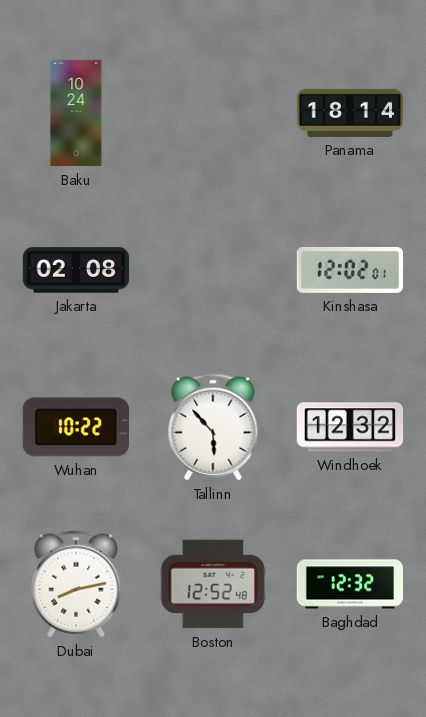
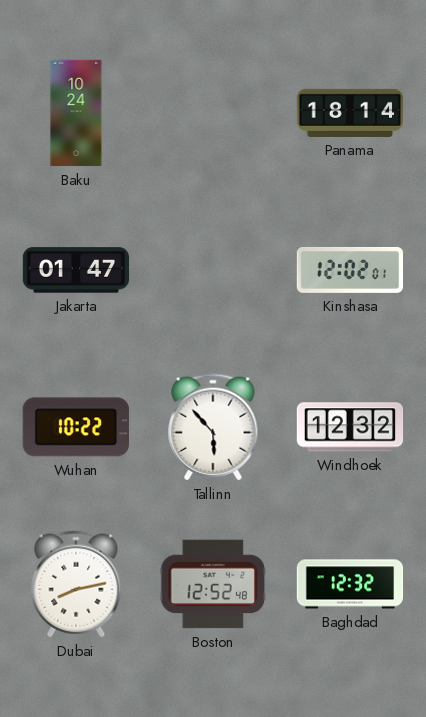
Jakarta: 02:08 -> 01:47
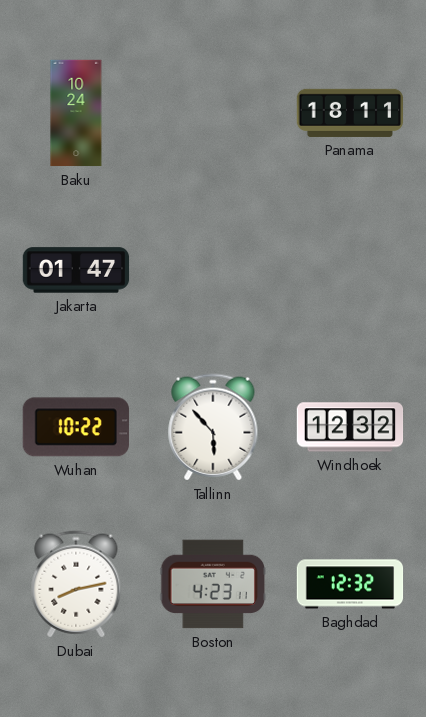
Panama: 18:14 -> 18:11
Kinshasa: 12:02 -> none
Boston: 12:52 -> 4:23
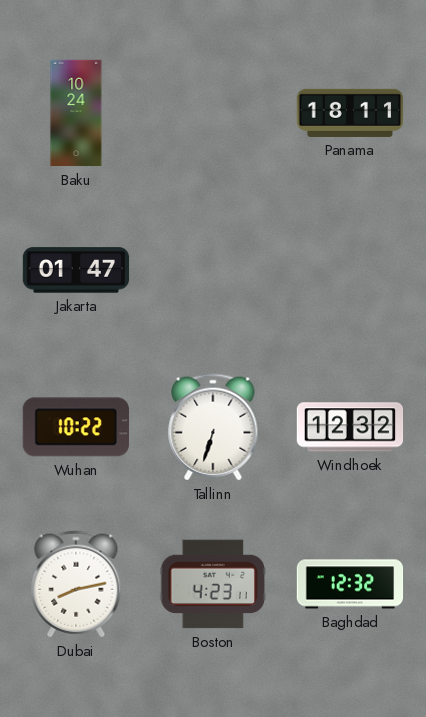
Tallinn: 5:53 -> 6:33
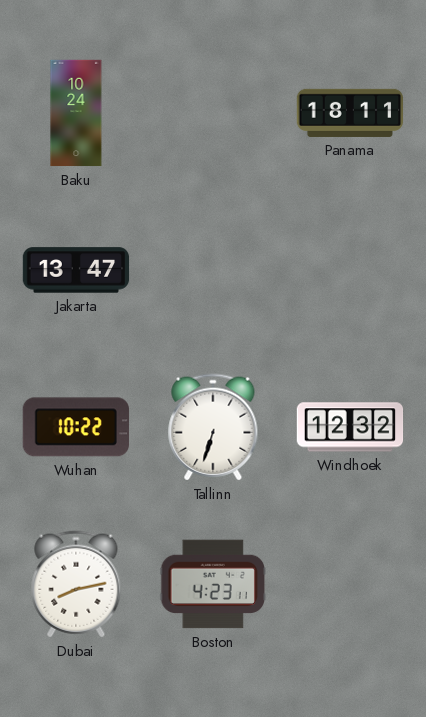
Jakarta: 01:47 -> 13:47
Baghdad: 12:32 -> none
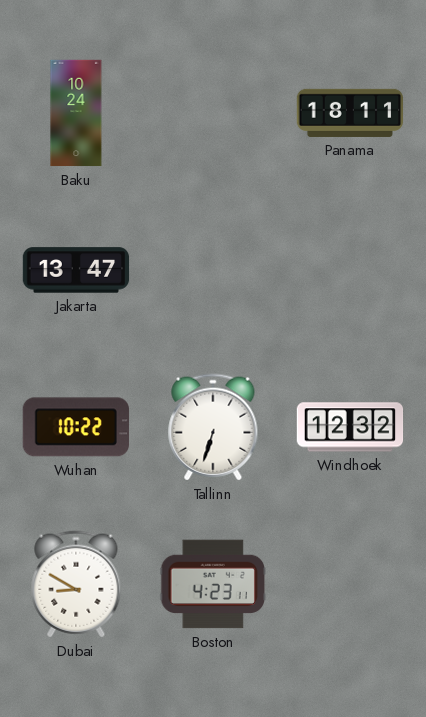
Dubai: 8:13 -> 8:50
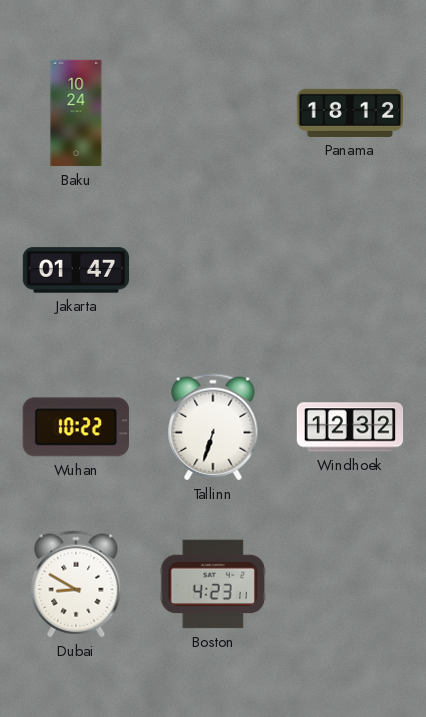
Panama: 18:11 -> 18:12
Jakarta: 13:47 -> 01:47
